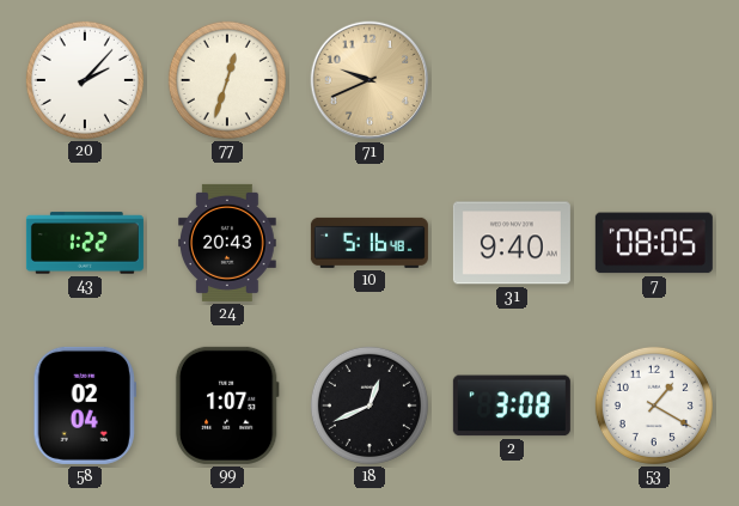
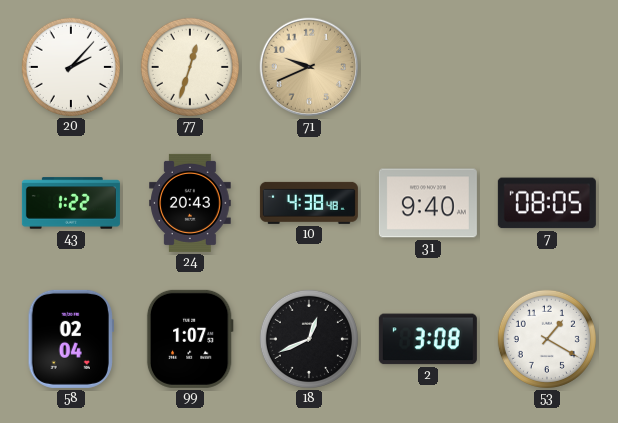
10: 5:16 -> 4:38
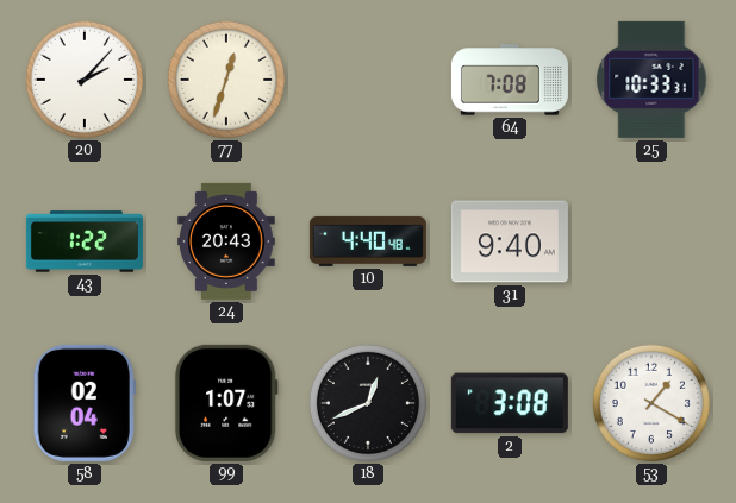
71: 9:41 -> none
64: none -> 7:08
25: none -> 10:33
10: 4:38 -> 4:40
7: 08:05 -> none
